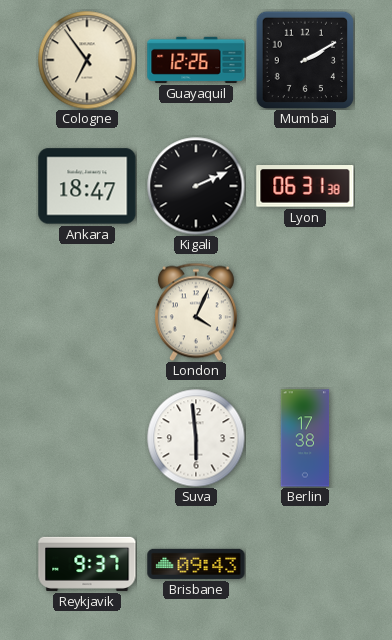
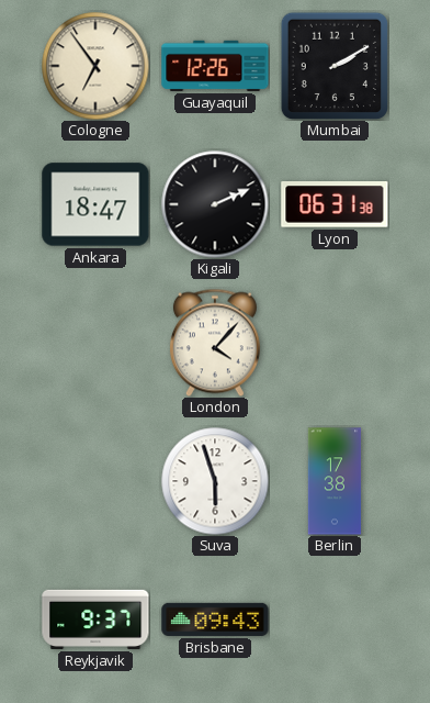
London: 4:04 -> 4:07
Suva: 5:59 -> 5:57
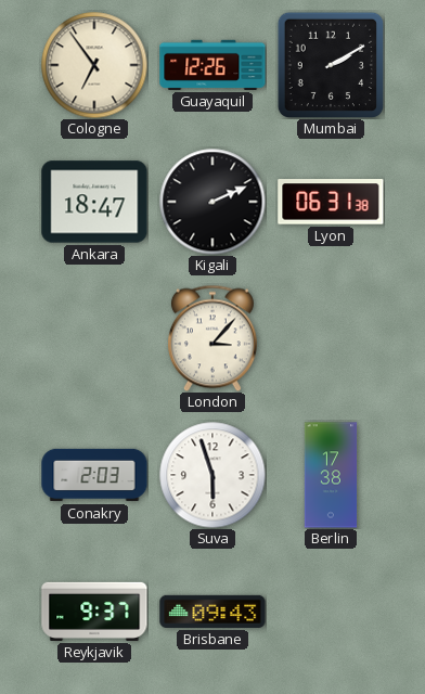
London: 4:07 -> 3:07
Conakry: none -> 2:03
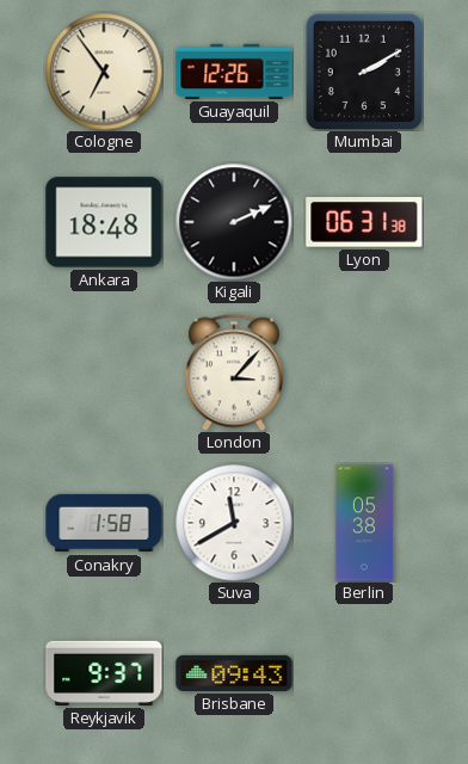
Ankara: 18:47 -> 18:48
Conakry: 2:03 -> 1:58
Suva: 5:57 -> 11:40
Berlin: 17:38 -> 05:38
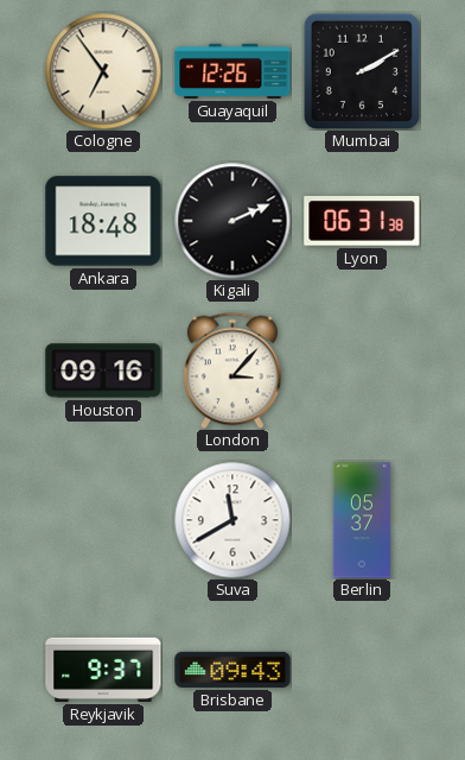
Houston: none -> 09:16
Conakry: 1:58 -> none
Berlin: 05:38 -> 05:37
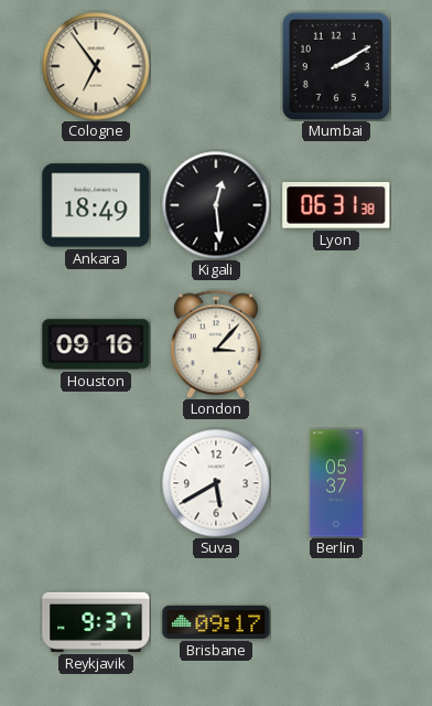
Guayaquil: 12:26 -> none
Ankara: 18:48 -> 18:49
Kigali: 2:11 -> 12:29
Suva: 11:40 -> 5:40
Brisbane: 09:43 -> 09:17
